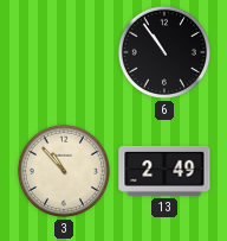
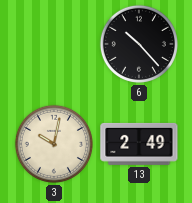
6: 10:54 -> 10:23
3: 10:53 -> 10:02
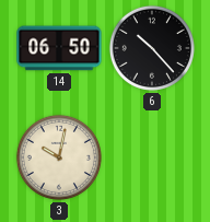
14: none -> 06:50
13: 2:49 -> none
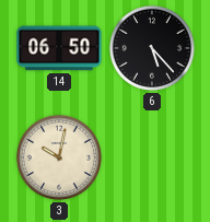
6: 10:23 -> 5:23
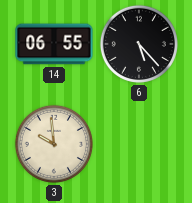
14: 06:50 -> 06:55
3: 10:02 -> 9:59
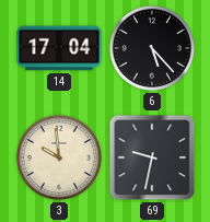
14: 06:55 -> 17:04
69: none -> 9:32
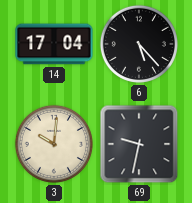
3: 9:59 -> 10:01
